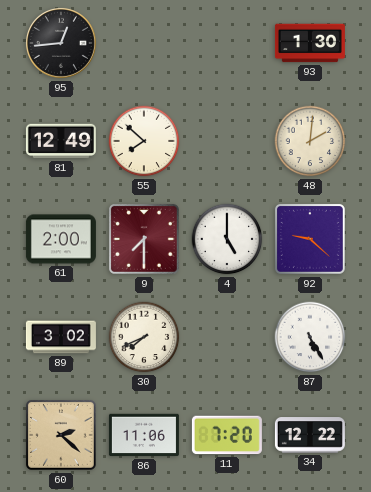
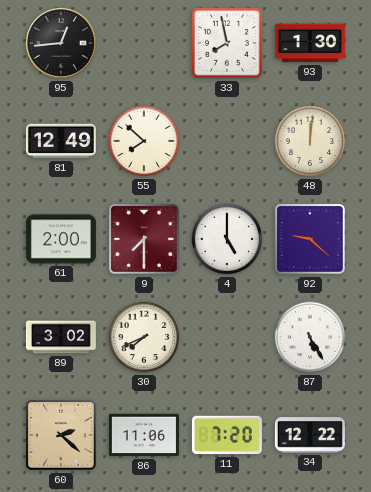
33: none -> 7:58
48: 2:01 -> 12:01
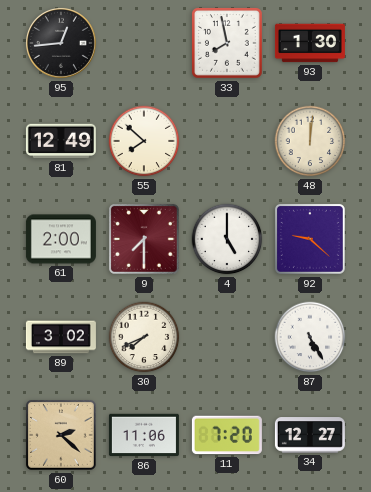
34: 12:22 -> 12:27
